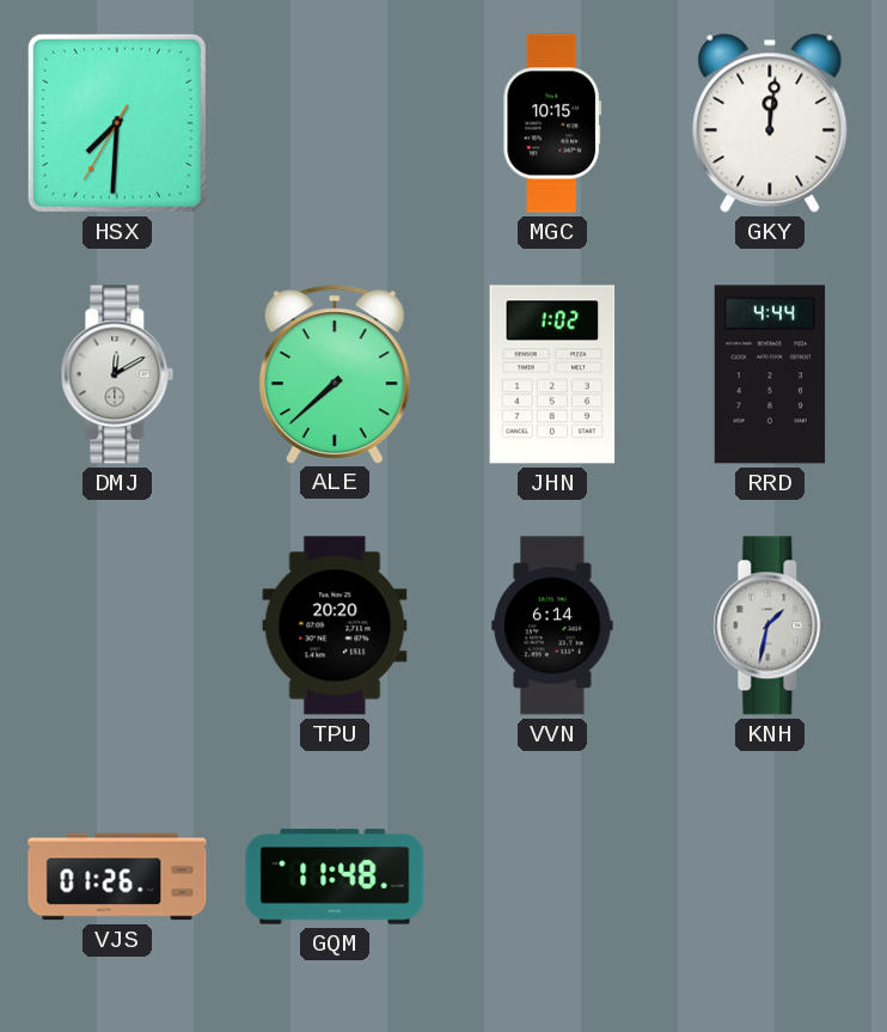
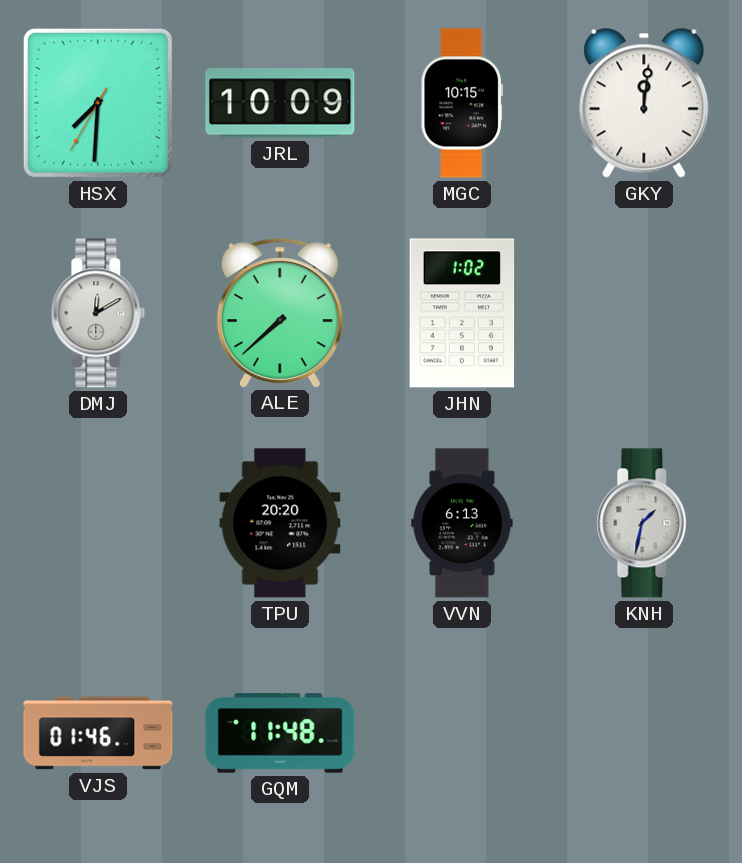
JRL: none -> 10:09
RRD: 4:44 -> none
VVN: 6:14 -> 6:13
VJS: 01:26 -> 01:46
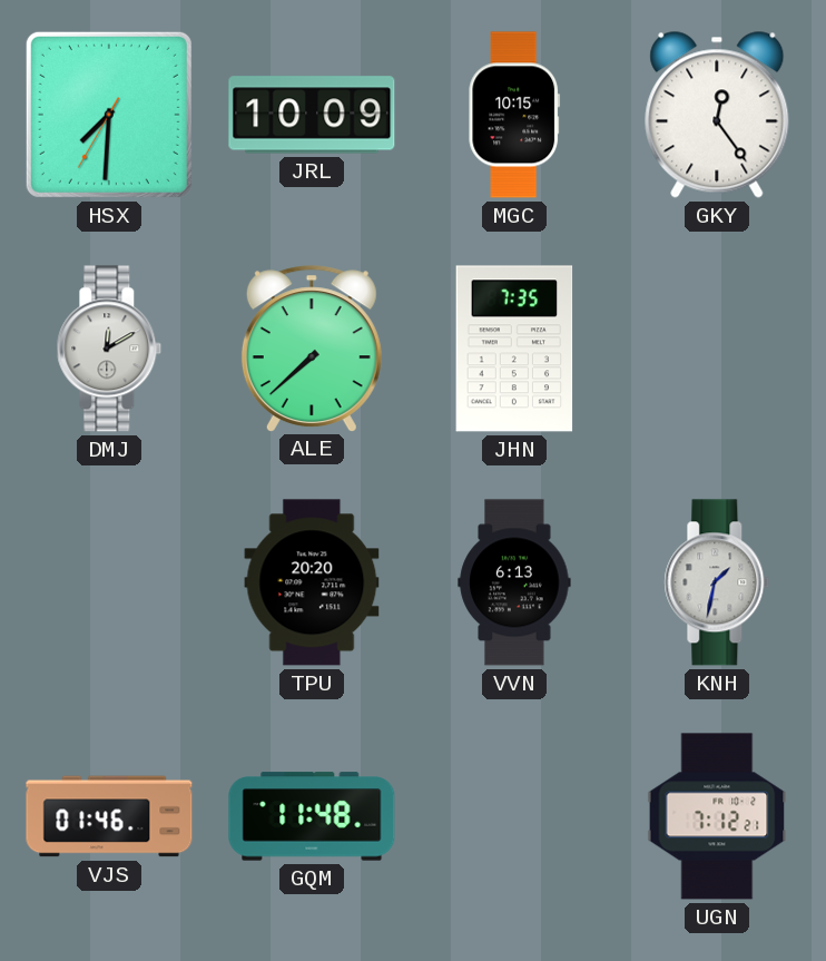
GKY: 12:01 -> 12:24
JHN: 1:02 -> 7:35
UGN: none -> 7:12
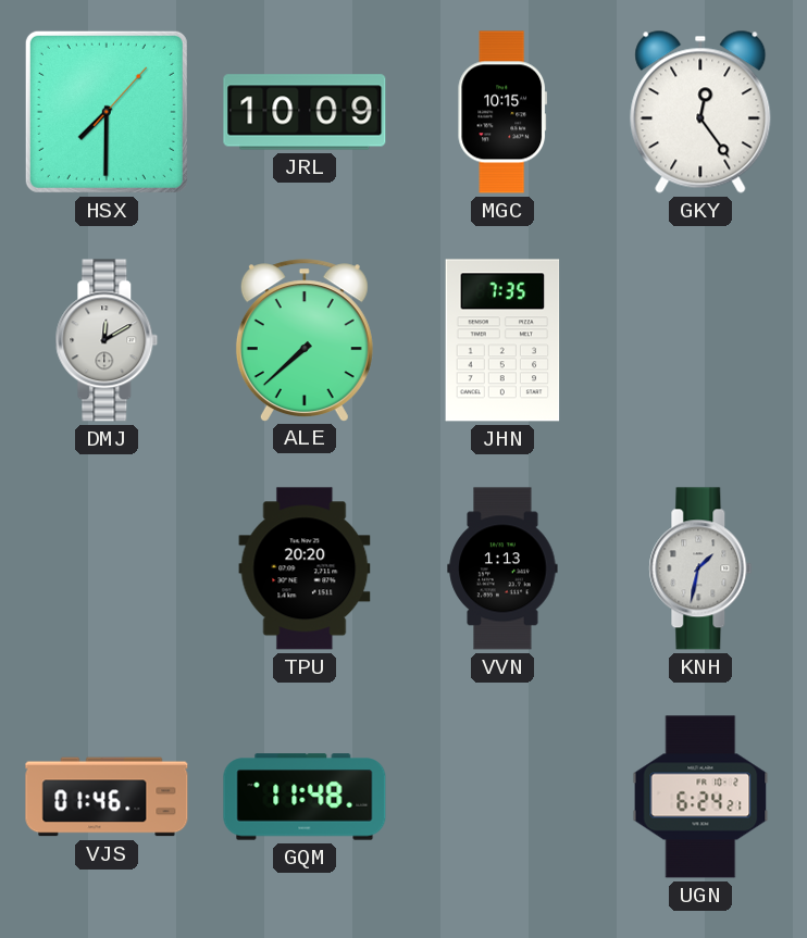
HSX: 7:30:35 -> 7:30:07
VVN: 6:13 -> 1:13
UGN: 7:12 -> 6:24
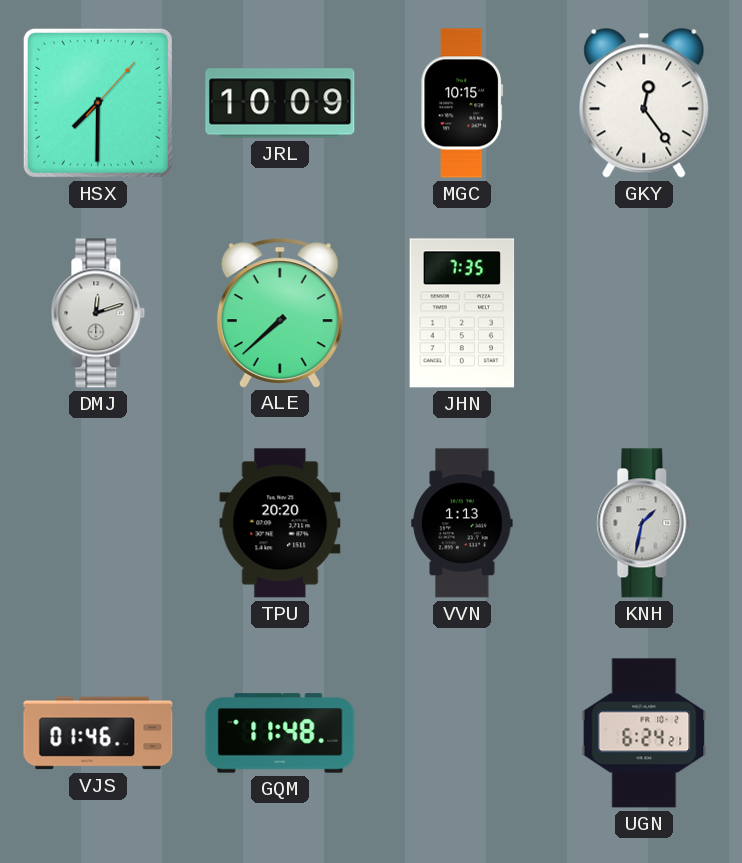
DMJ: 12:10 -> 12:12
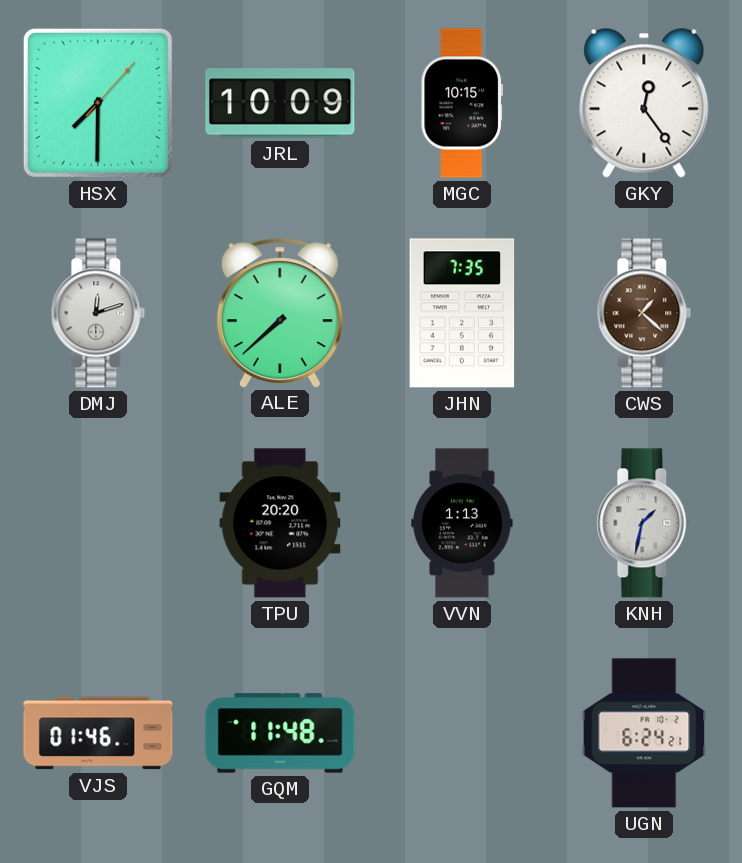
CWS: none -> 1:22
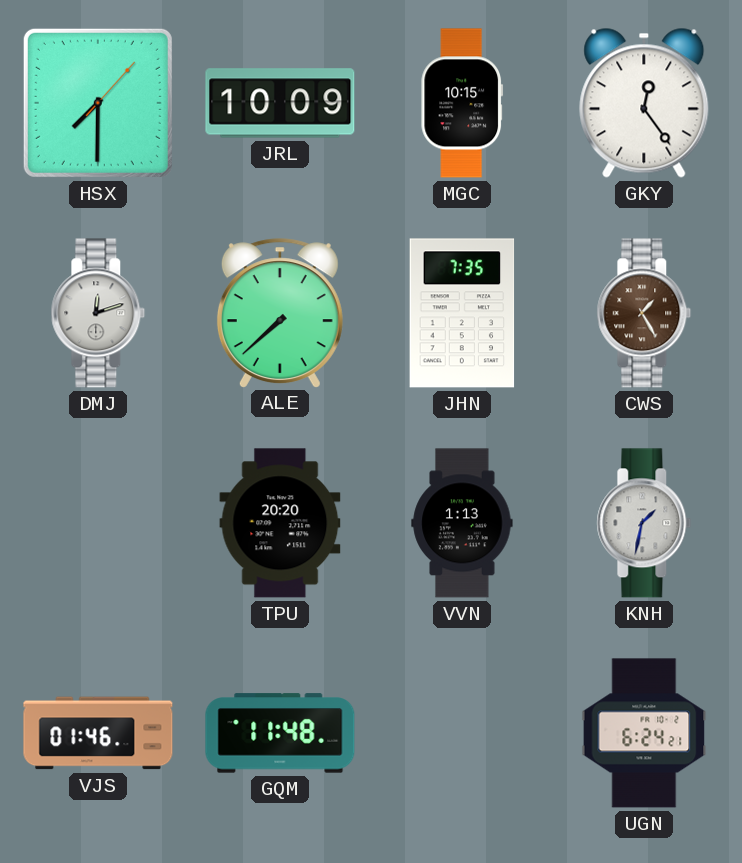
CWS: 1:22 -> 1:25
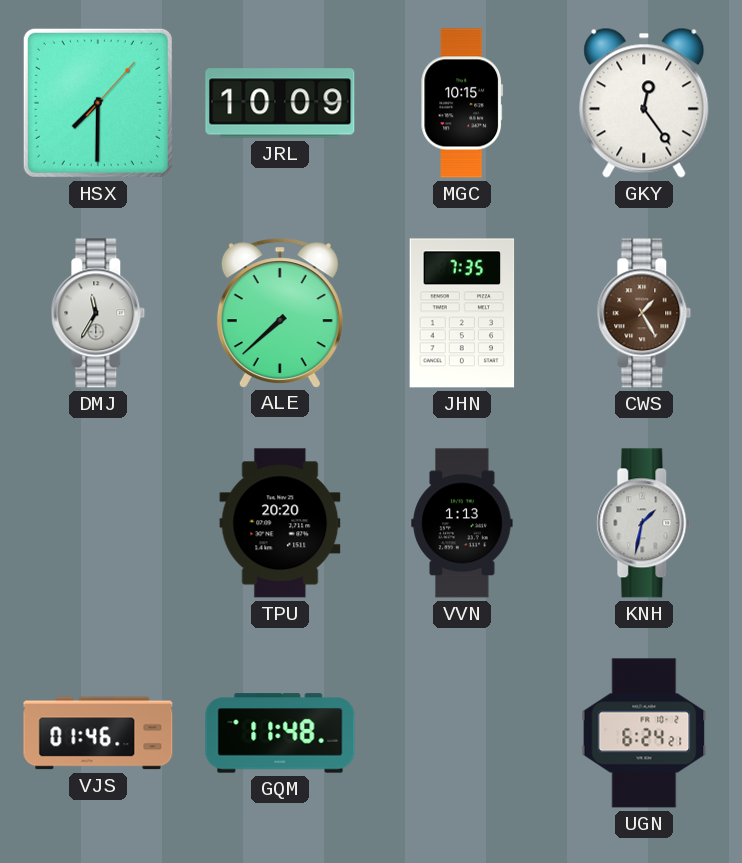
DMJ: 12:12 -> 11:35
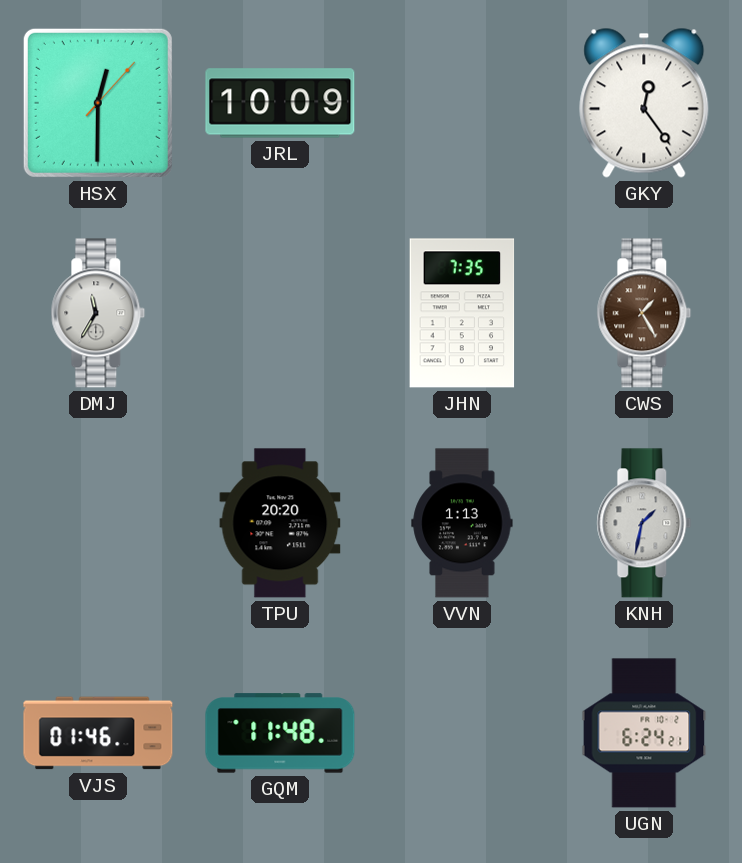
HSX: 7:30 -> 12:30
MGC: 10:15 -> none
ALE: 7:38 -> none
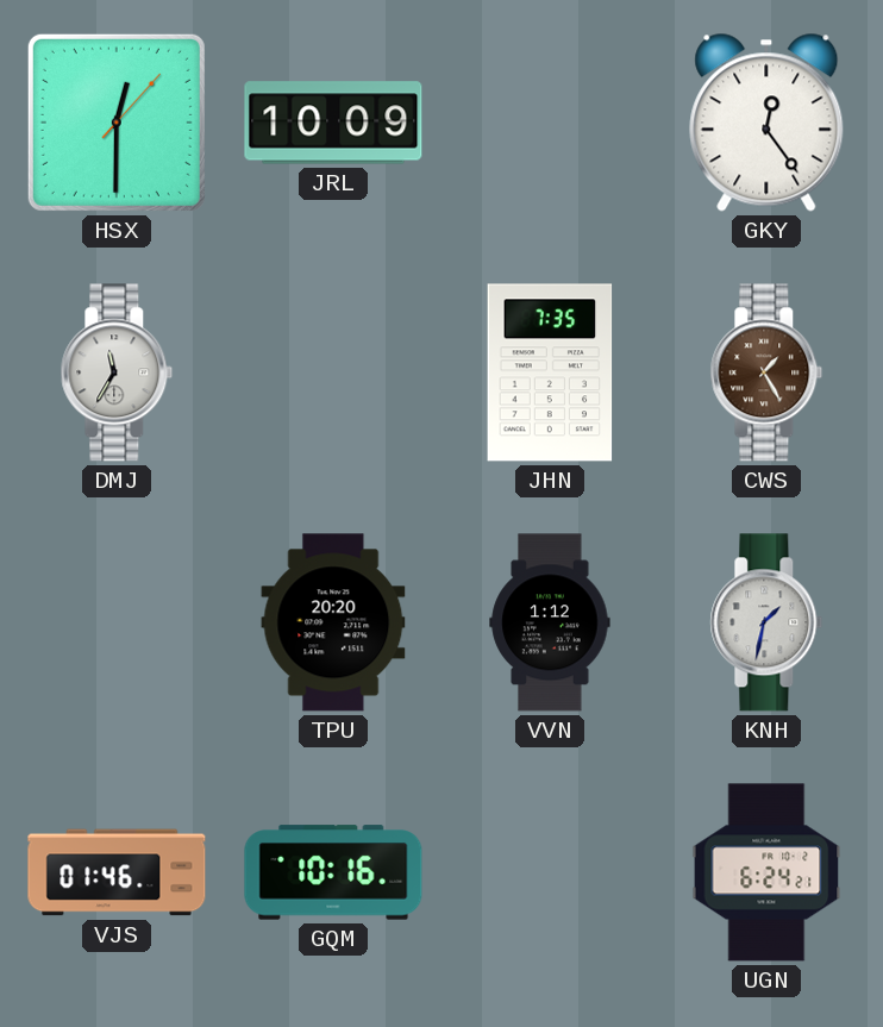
VVN: 1:13 -> 1:12
GQM: 11:48 -> 10:16
